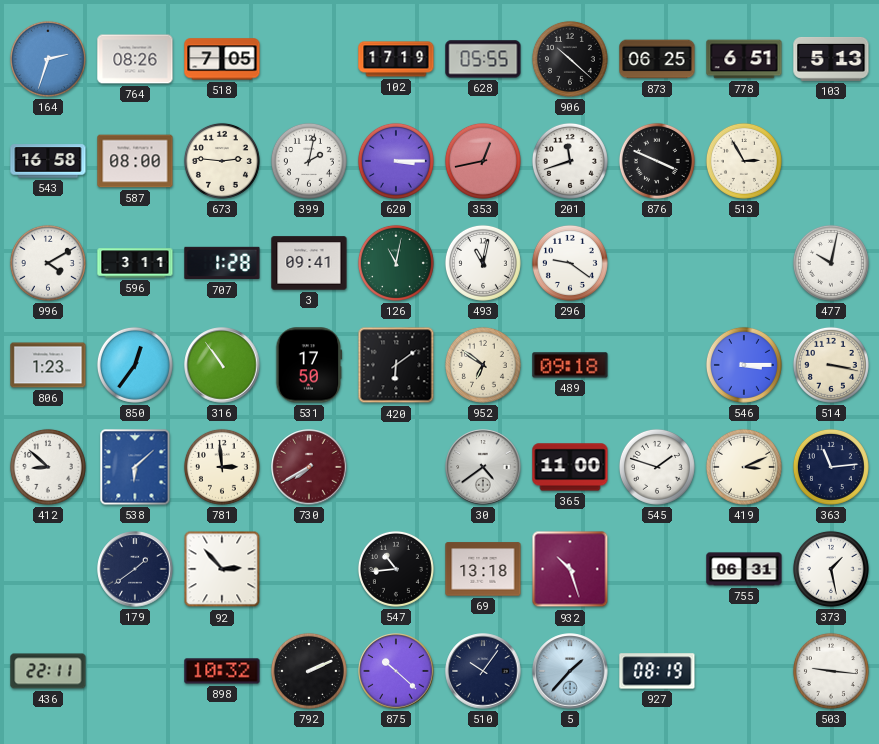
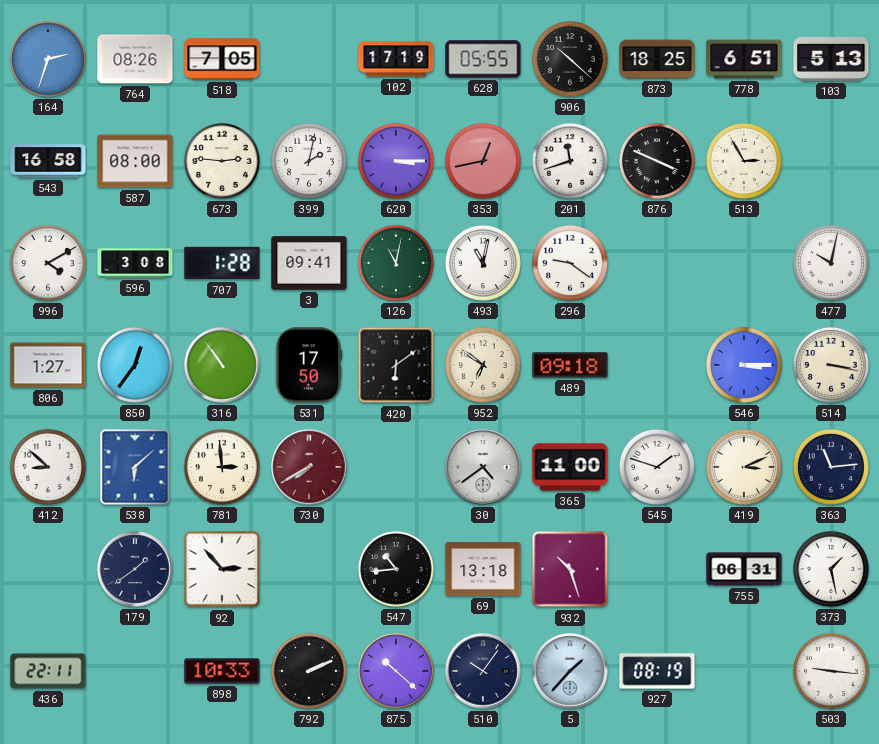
873: 06:25 -> 18:25
596: 3:11 -> 3:08
806: 1:23 -> 1:27
898: 10:32 -> 10:33
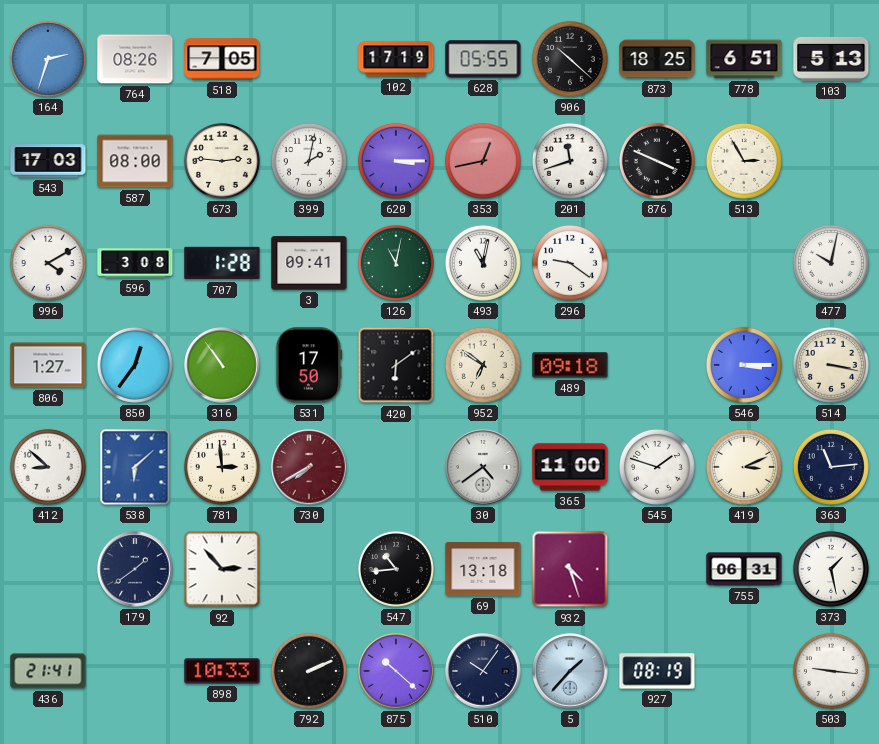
543: 16:58 -> 17:03
932: 10:27 -> 4:27
436: 22:11 -> 21:41
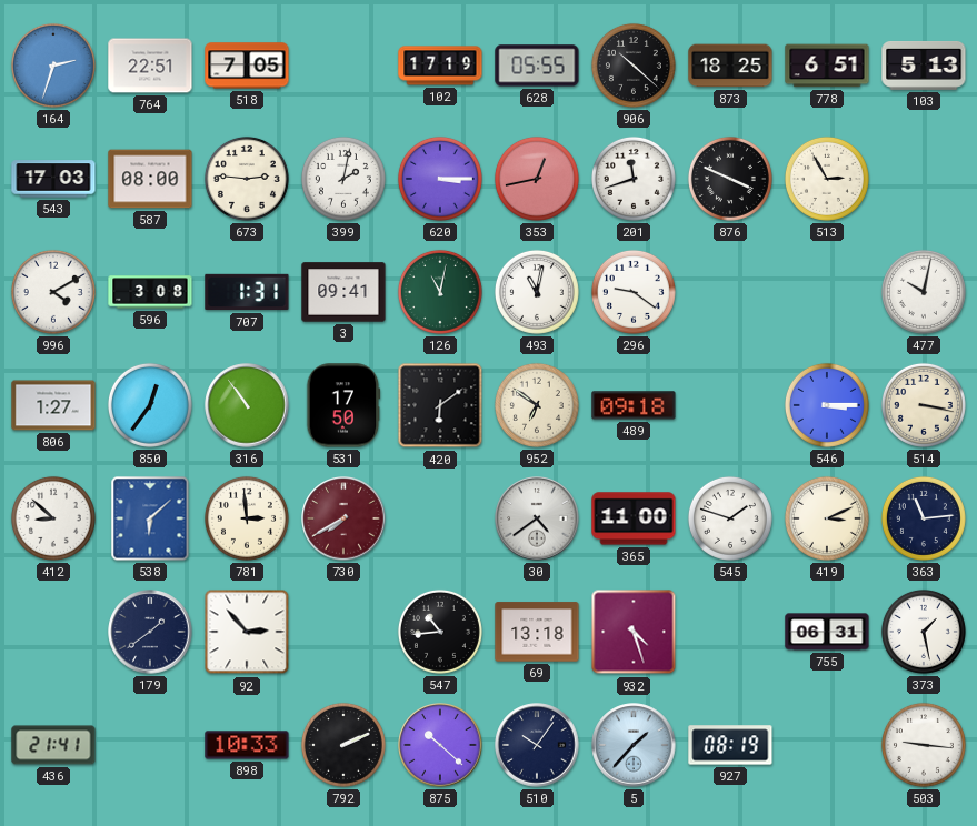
764: 08:26 -> 22:51
707: 1:28 -> 1:31
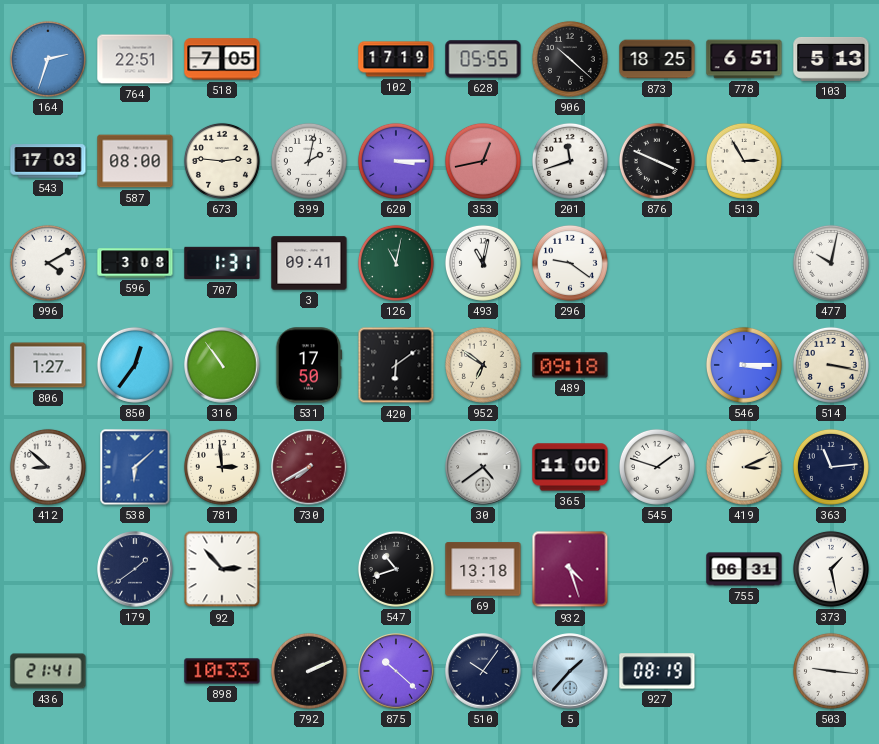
547: 10:44 -> 10:42
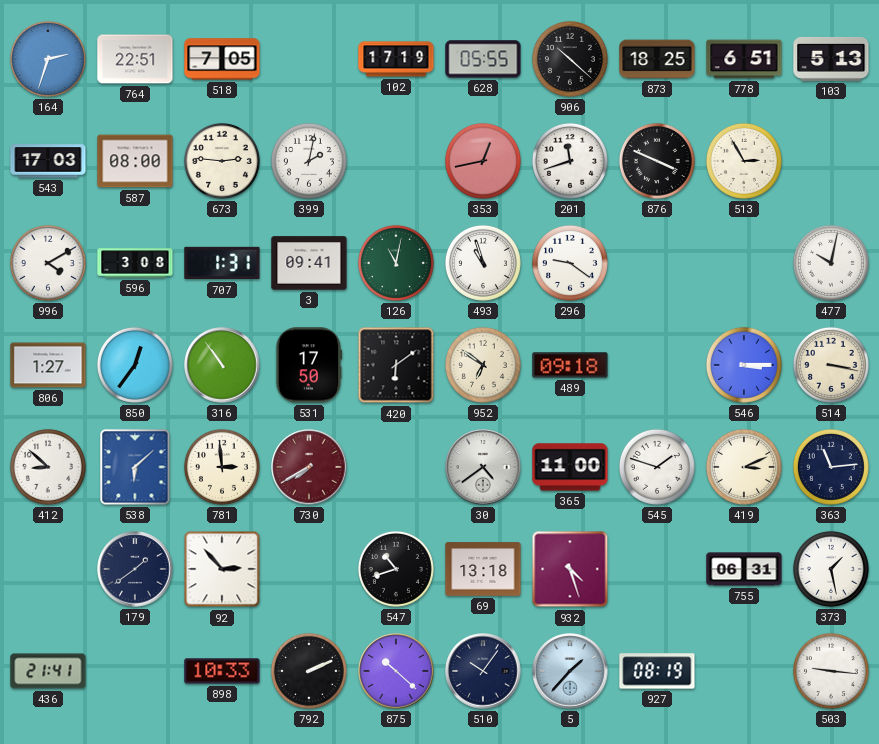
620: 3:15 -> none
493: 11:02 -> 10:57
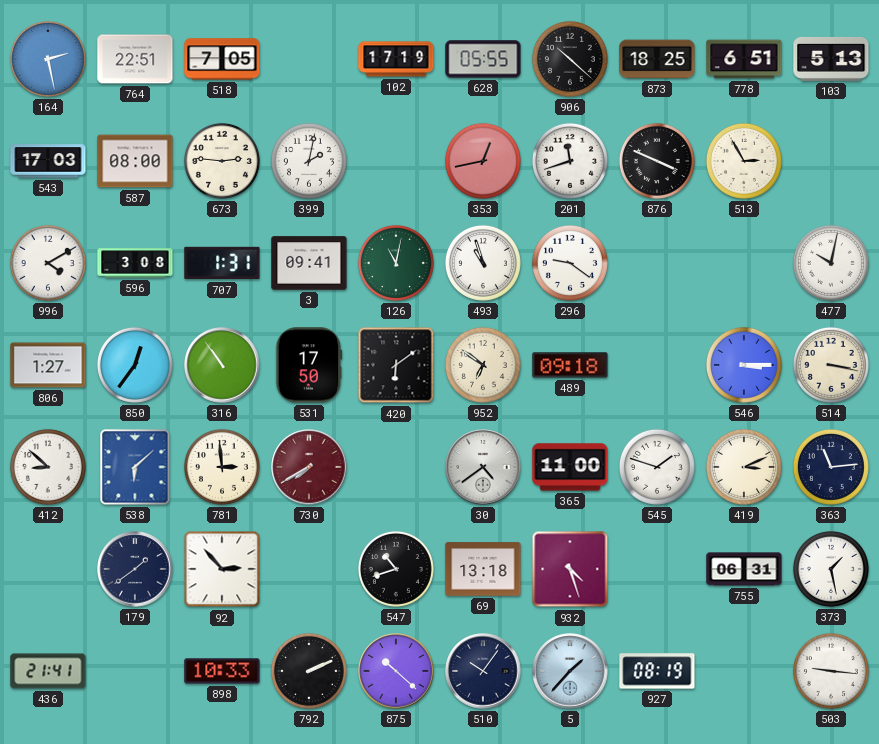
164: 2:33 -> 2:28
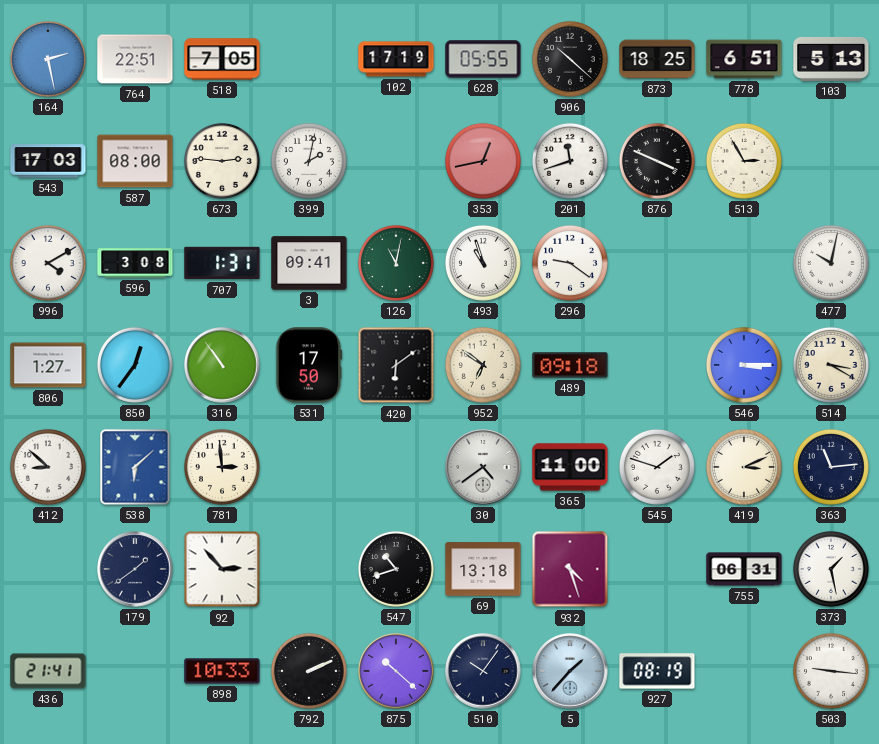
514: 3:17 -> 3:20
730: 7:40 -> none
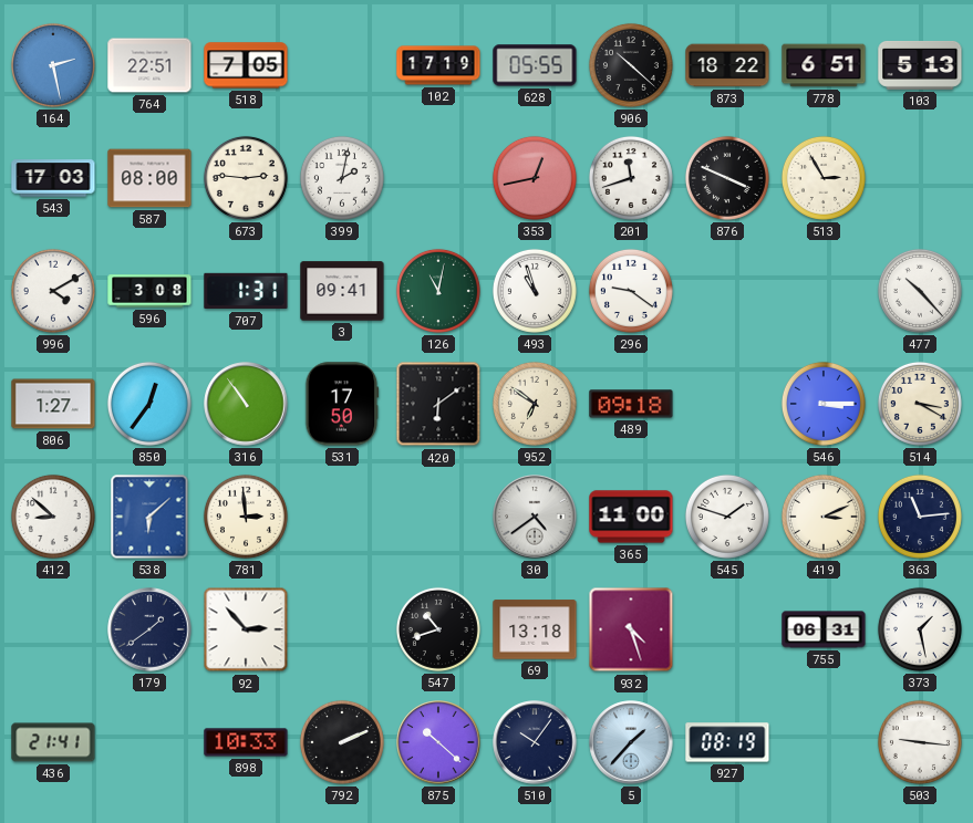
873: 18:25 -> 18:22
477: 10:02 -> 10:23
